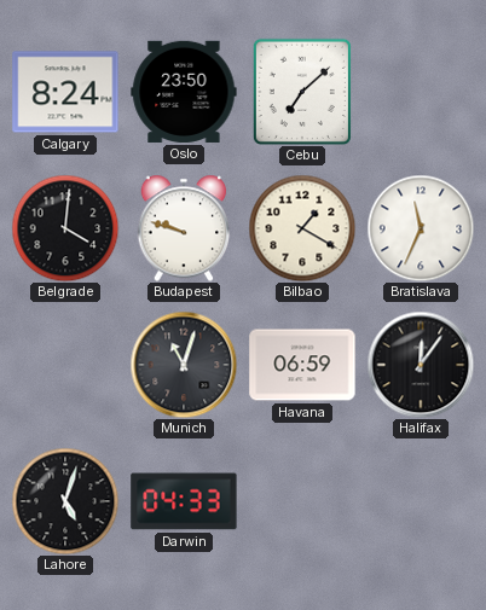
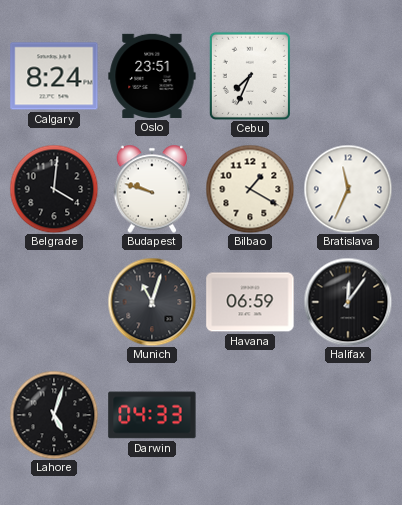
Oslo: 23:50 -> 23:51
Cebu: 7:08 -> 7:34
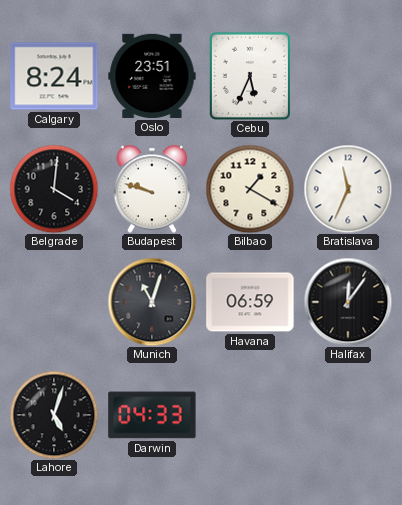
Cebu: 7:34 -> 5:34
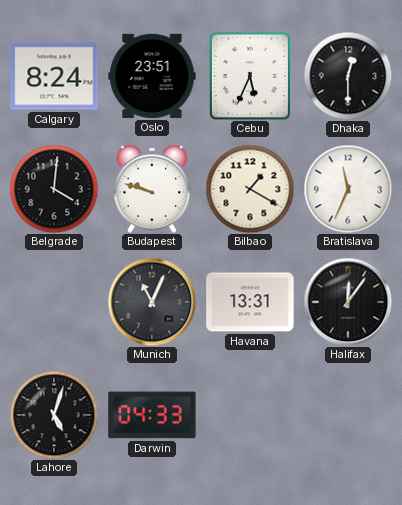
Dhaka: none -> 12:30
Munich: 11:03 -> 11:04
Havana: 06:59 -> 13:31
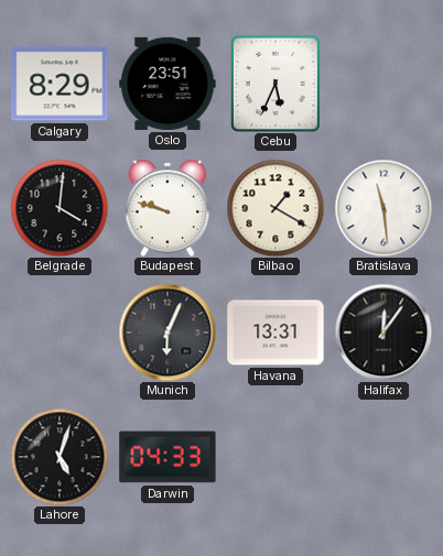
Calgary: 8:24 -> 8:29
Dhaka: 12:30 -> none
Bratislava: 11:34 -> 11:29
Munich: 11:04 -> 6:04
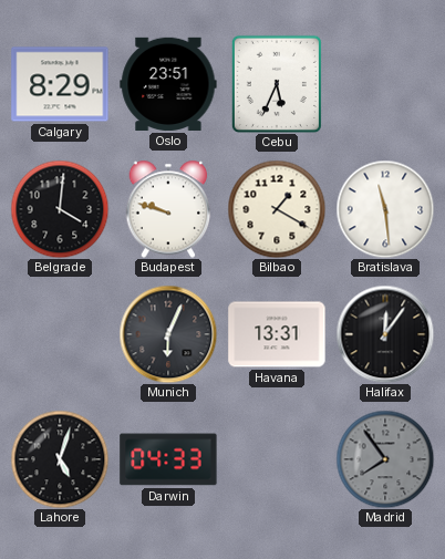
Madrid: none -> 7:54
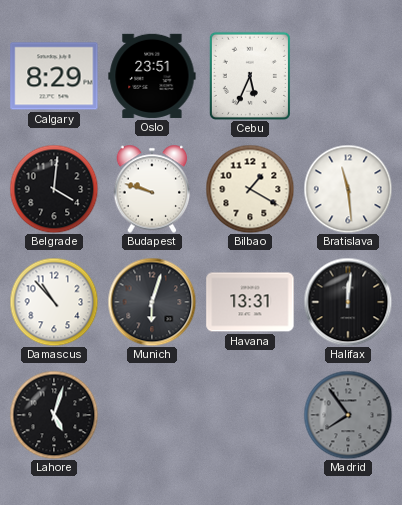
Damascus: none -> 10:53
Munich: 6:04 -> 6:03
Halifax: 12:06 -> 12:01
Darwin: 04:33 -> none
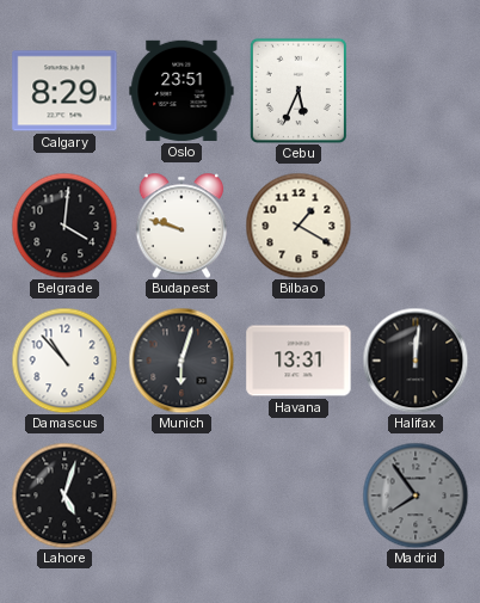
Bratislava: 11:29 -> none
